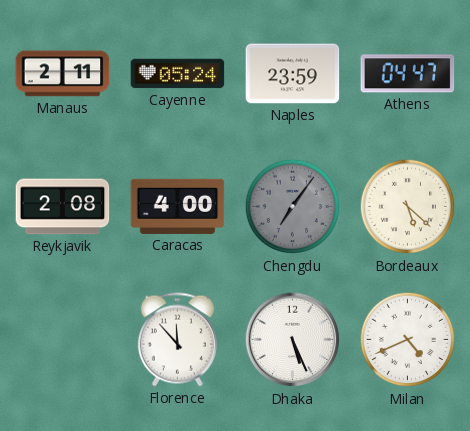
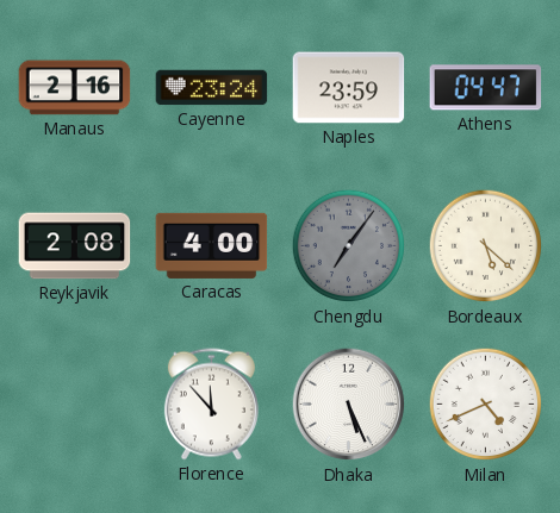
Manaus: 2:11 -> 2:16
Cayenne: 05:24 -> 23:24
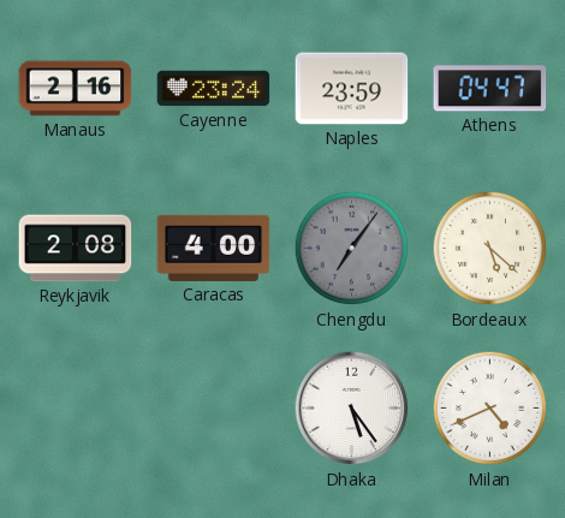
Florence: 11:53 -> none
Dhaka: 5:26 -> 5:24
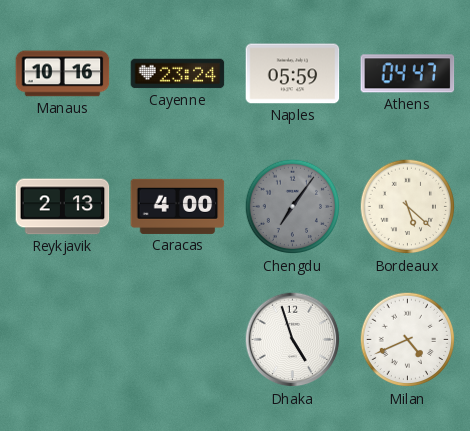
Manaus: 2:16 -> 10:16
Naples: 23:59 -> 05:59
Reykjavik: 2:08 -> 2:13
Dhaka: 5:24 -> 4:57
